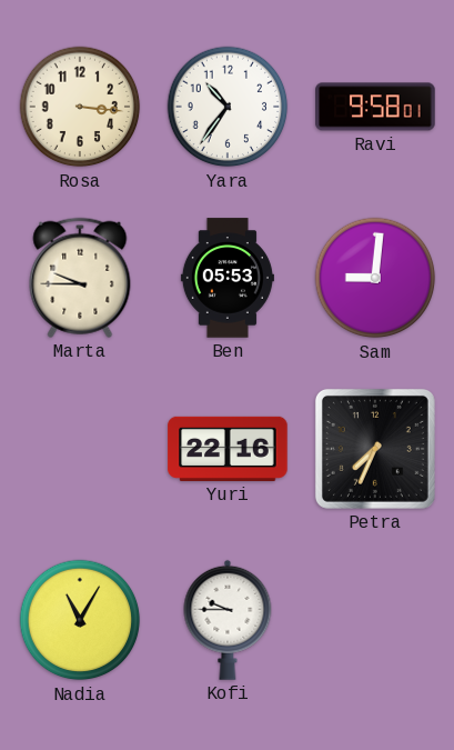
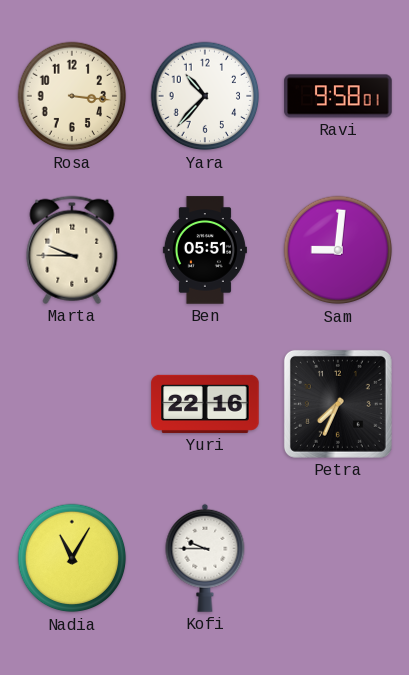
Yara: 10:36 -> 10:37
Ben: 05:53 -> 05:51
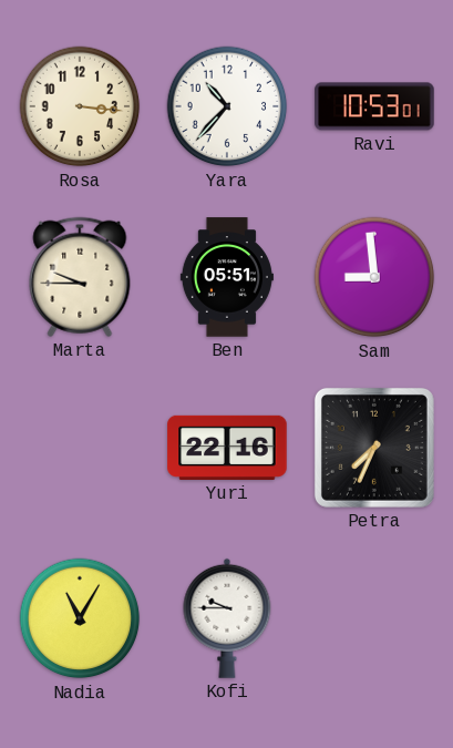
Ravi: 9:58 -> 10:53
Sam: 9:01 -> 8:59
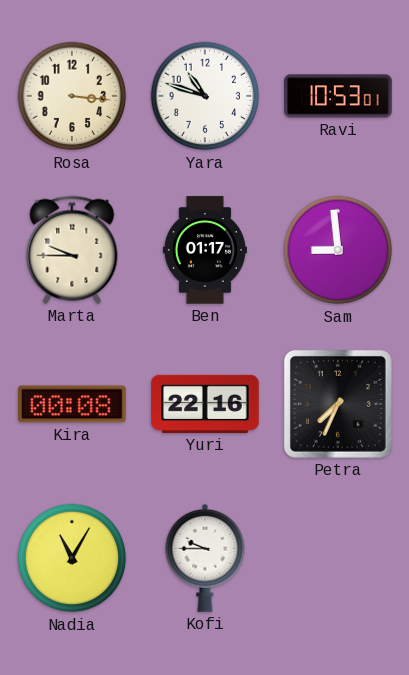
Yara: 10:37 -> 10:48
Ben: 05:51 -> 01:17
Kira: none -> 00:08
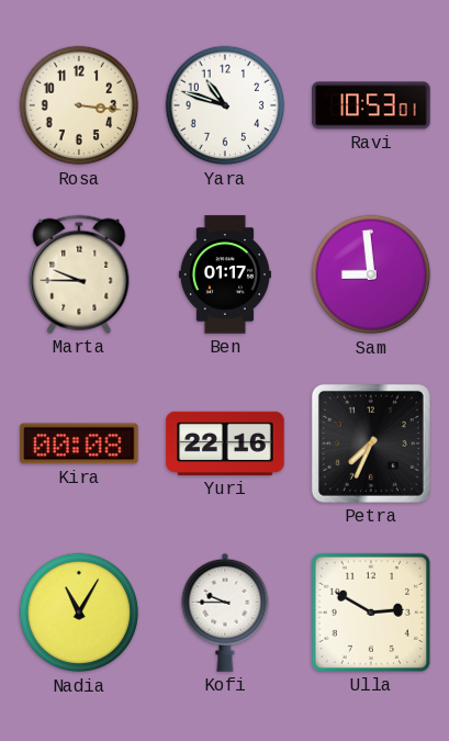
Ulla: none -> 2:50
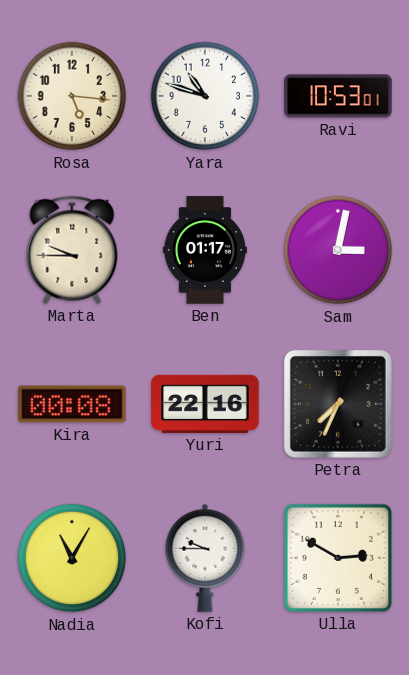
Rosa: 3:16 -> 5:16
Sam: 8:59 -> 3:02
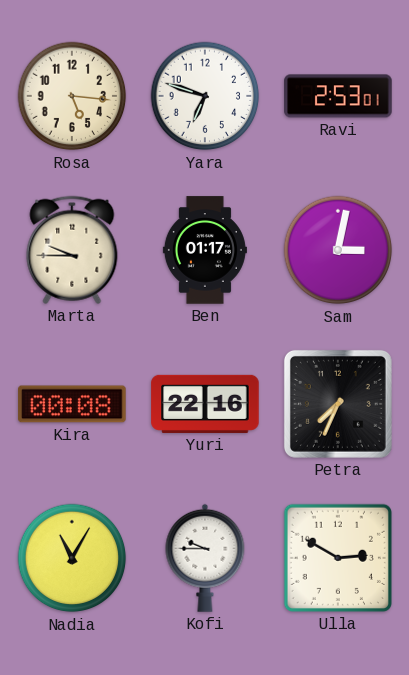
Yara: 10:48 -> 6:48
Ravi: 10:53 -> 2:53
